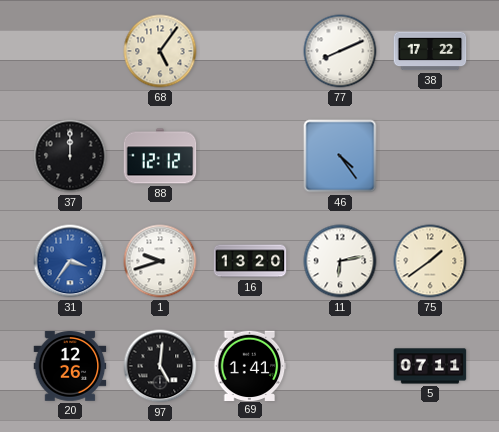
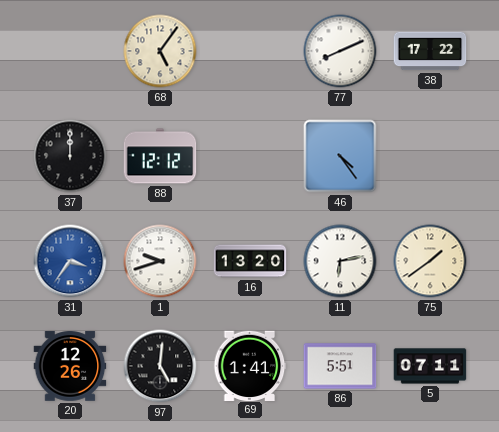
86: none -> 5:51
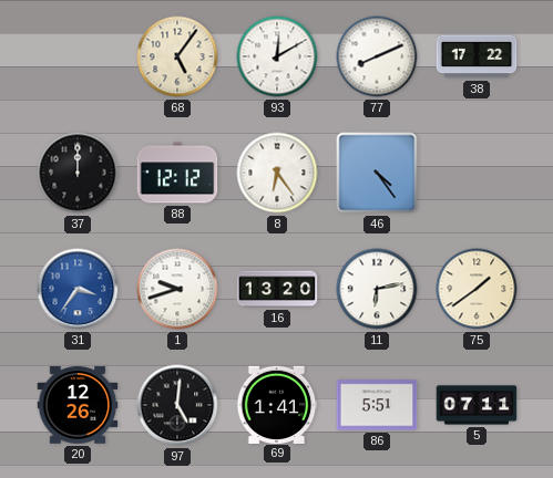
93: none -> 12:10
8: none -> 6:24
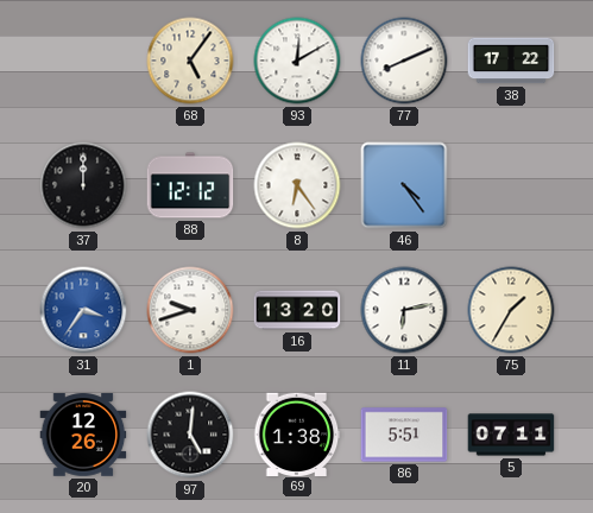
75: 1:39 -> 1:35
69: 1:41 -> 1:38
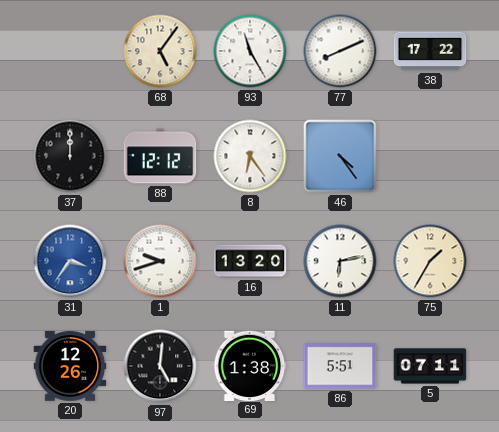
93: 12:10 -> 11:25
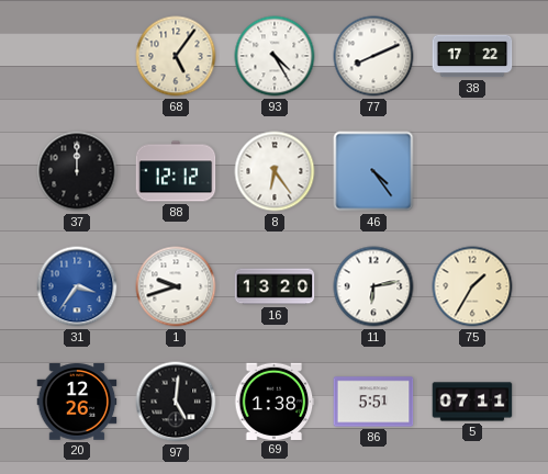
93: 11:25 -> 4:25
